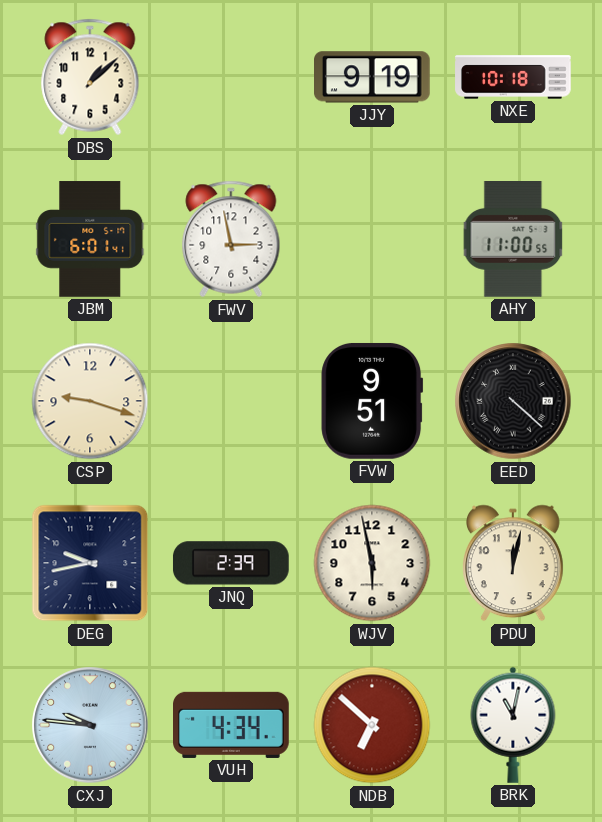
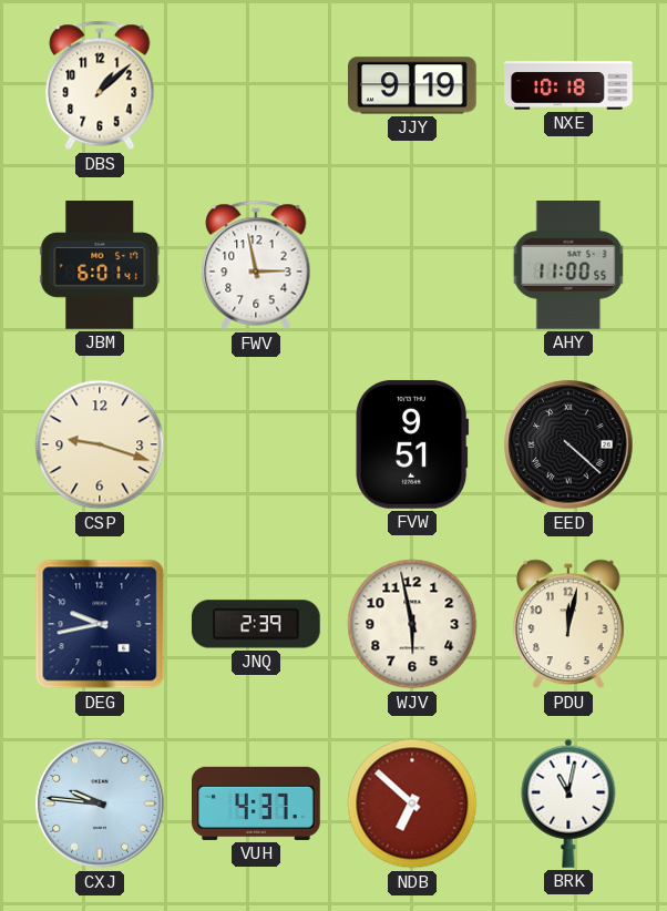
VUH: 4:34 -> 4:37
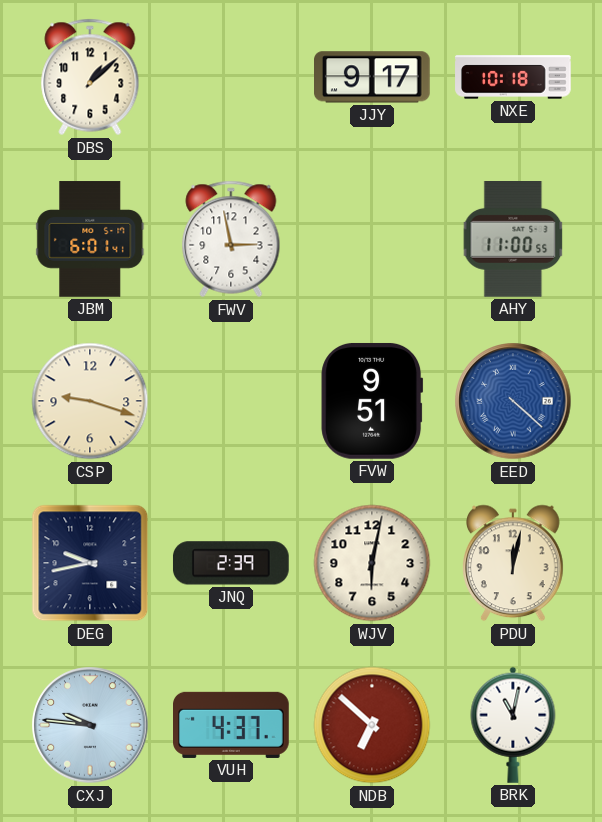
JJY: 9:19 -> 9:17
EED dial: black -> blue
WJV: 5:58 -> 6:02
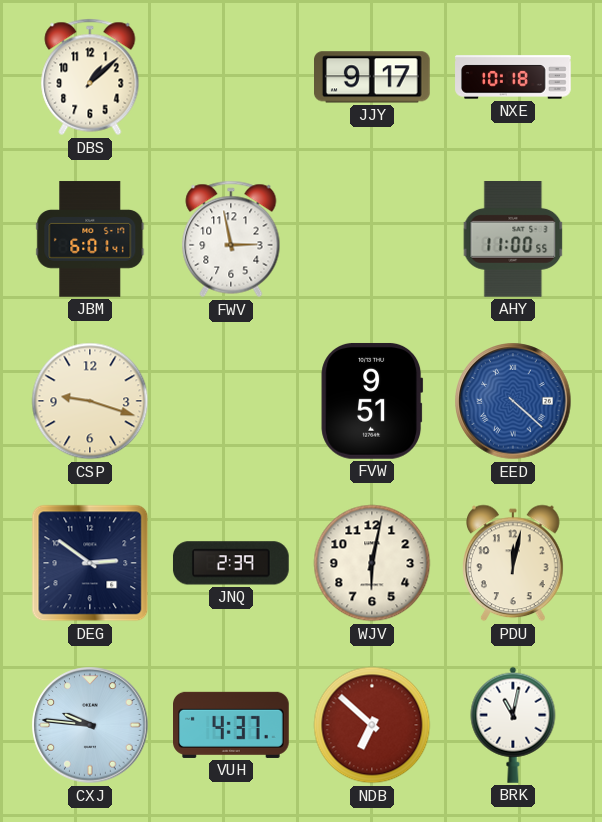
DEG: 9:43 -> 2:51
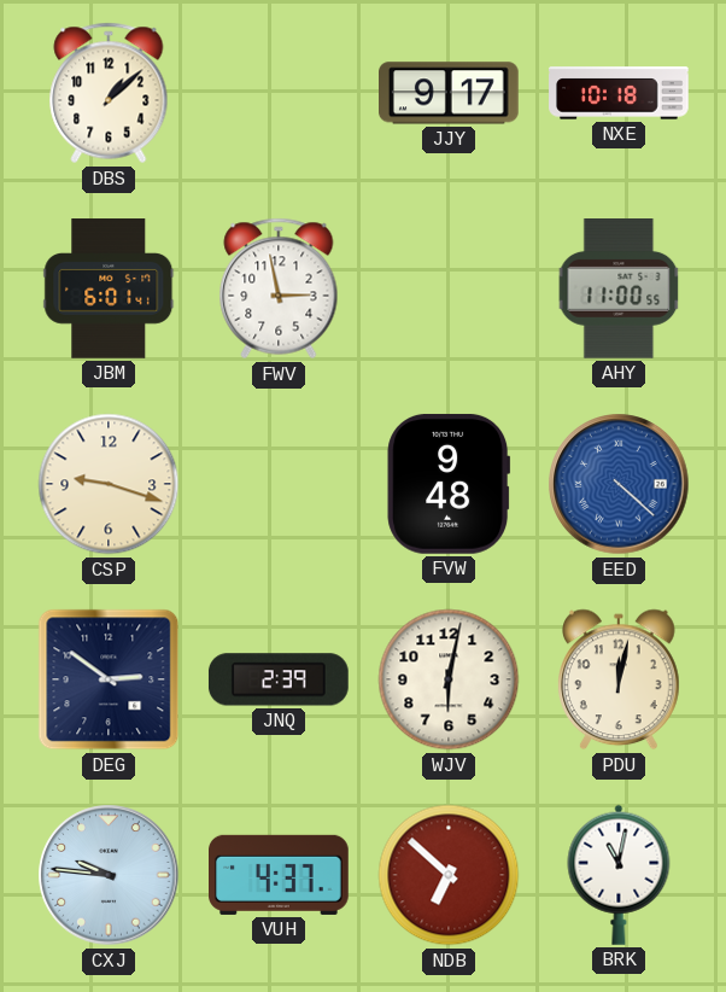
FVW: 9:51 -> 9:48
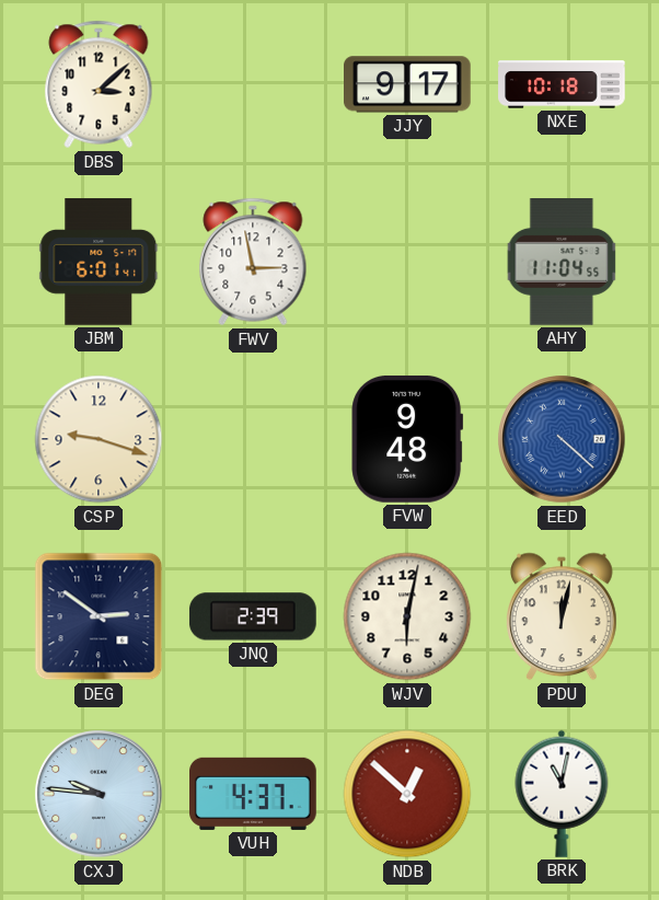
DBS: 1:08 -> 3:08
AHY: 11:00 -> 11:04
NDB: 6:52 -> 12:52
